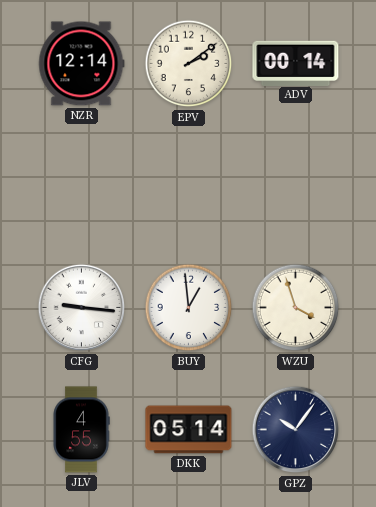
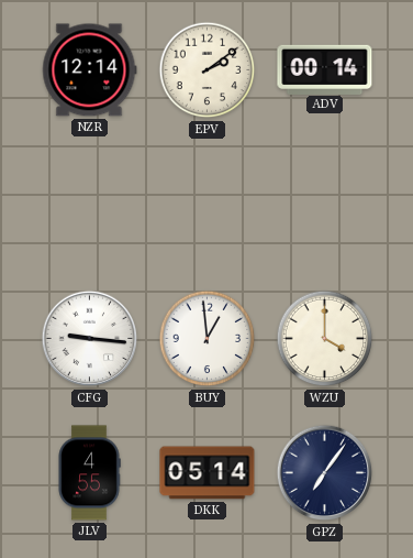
WZU: 3:57 -> 4:00
GPZ: 10:06 -> 7:06
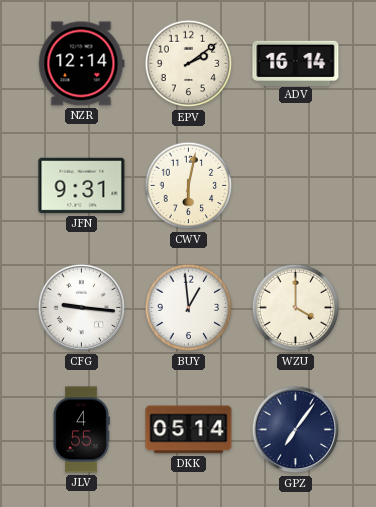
ADV: 00:14 -> 16:14
JFN: none -> 9:31
CWV: none -> 6:02
